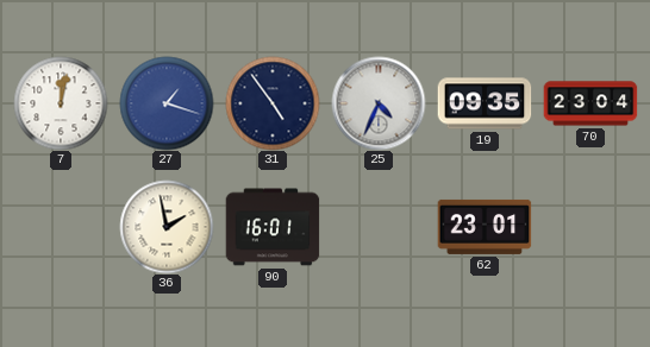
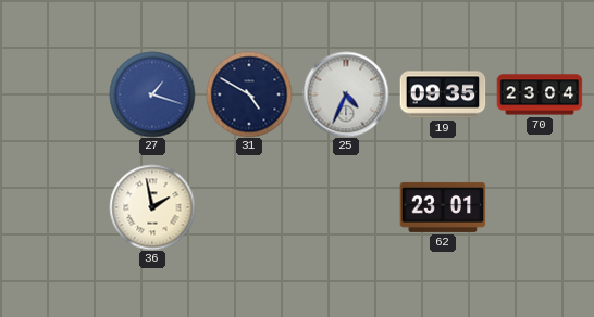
7: 12:02 -> none
31: 4:54 -> 4:50
90: 16:01 -> none
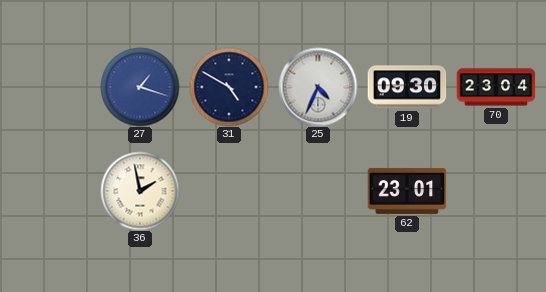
19: 09:35 -> 09:30
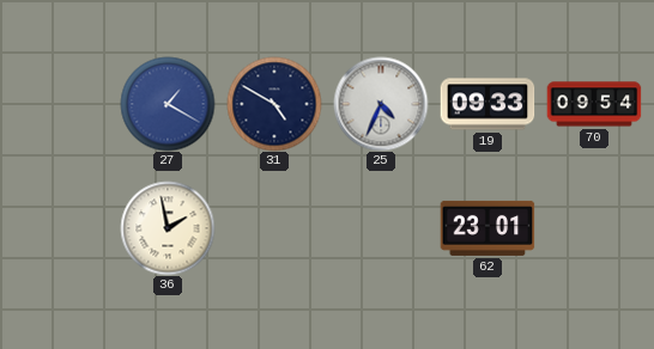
27: 1:18 -> 1:20
19: 09:30 -> 09:33
70: 23:04 -> 09:54
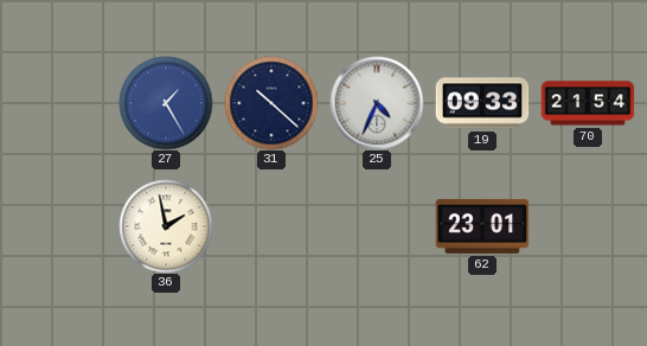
27: 1:20 -> 1:25
31: 4:50 -> 10:22
70: 09:54 -> 21:54
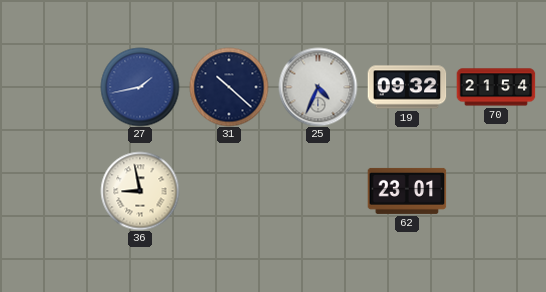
27: 1:25 -> 1:43
19: 09:33 -> 09:32
36: 1:58 -> 8:58
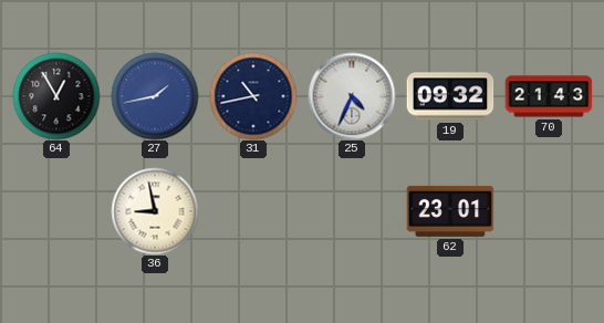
64: none -> 12:55
31: 10:22 -> 10:43
70: 21:54 -> 21:43
